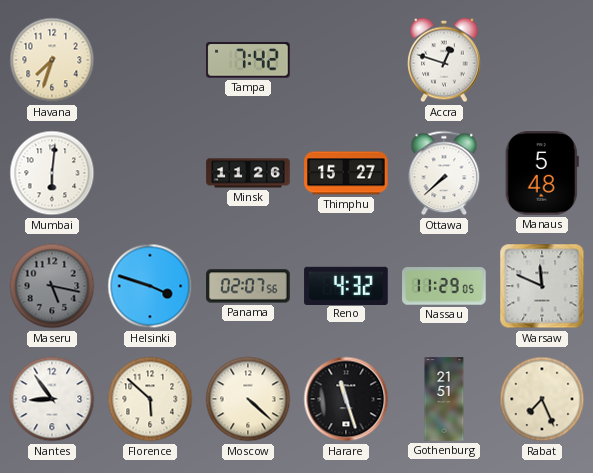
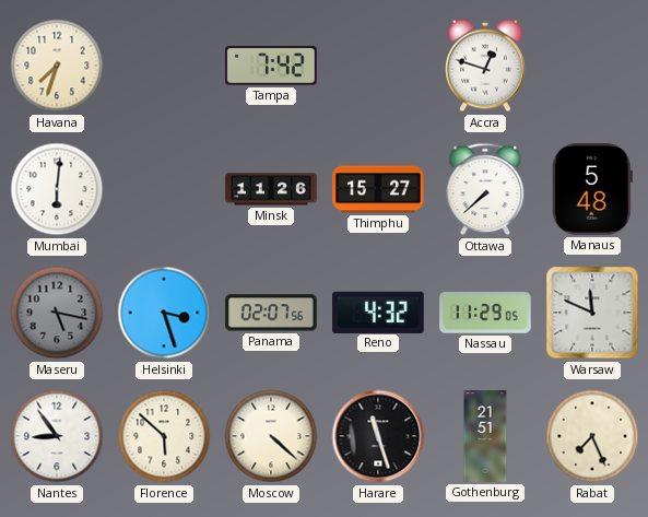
Helsinki: 3:48 -> 3:27
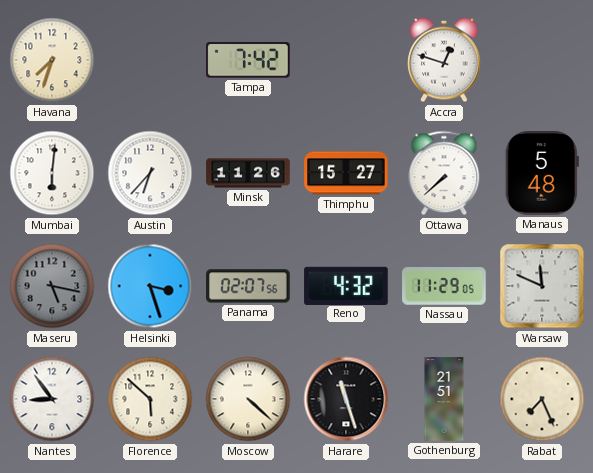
Austin: none -> 6:37
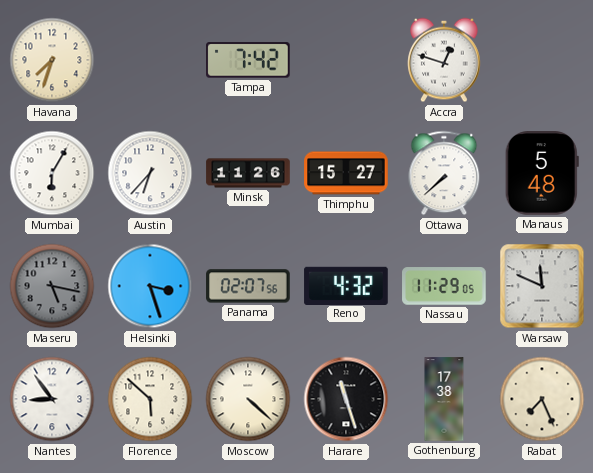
Mumbai: 6:01 -> 6:05
Gothenburg: 21:51 -> 17:38
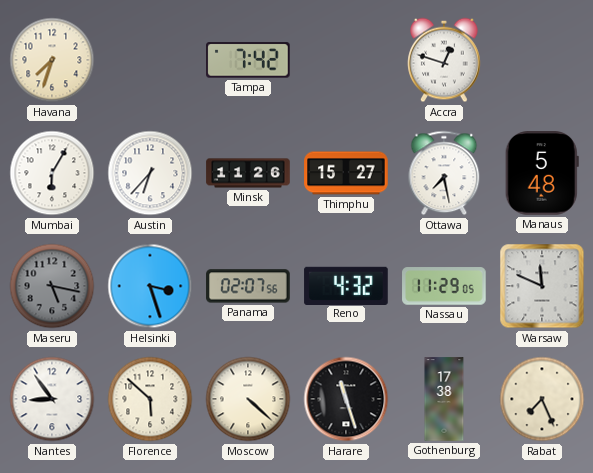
Ottawa: 7:38 -> 7:28
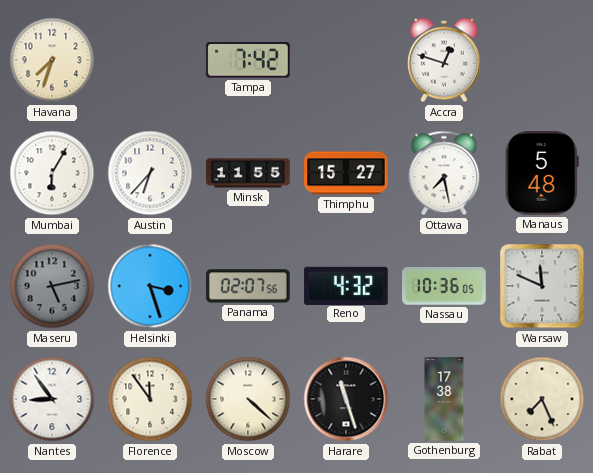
Minsk: 11:26 -> 11:55
Maseru: 5:17 -> 5:13
Nassau: 11:29 -> 10:36
Florence: 5:52 -> 11:54
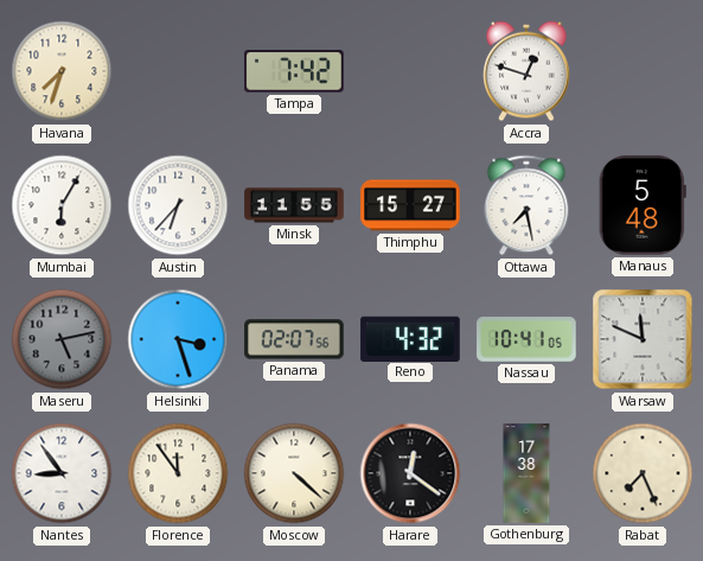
Nassau: 10:36 -> 10:41
Harare: 11:27 -> 12:21
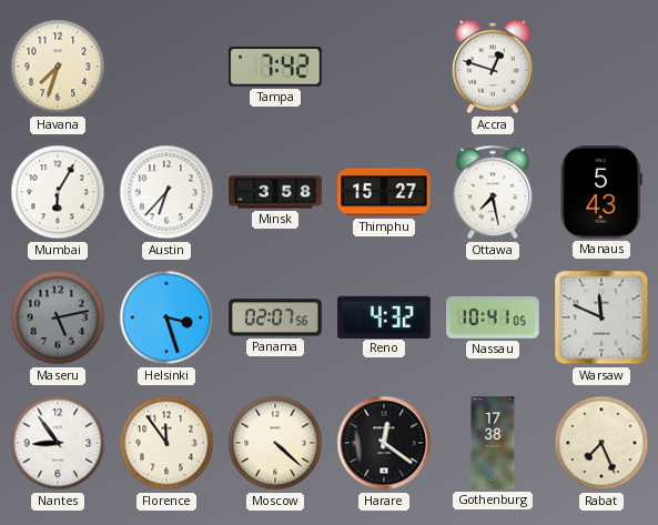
Minsk: 11:55 -> 3:58
Manaus: 5:48 -> 5:43
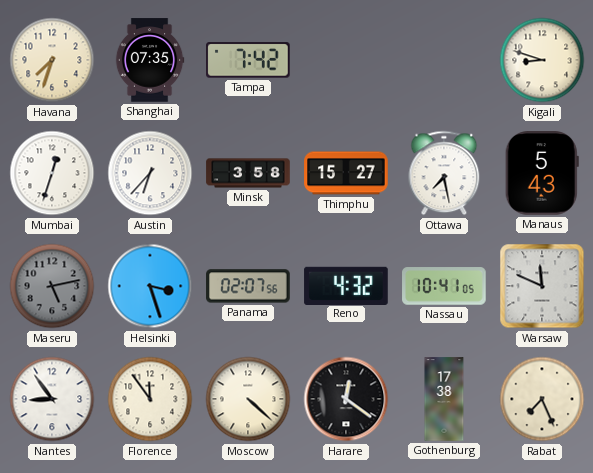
Shanghai: none -> 07:35
Accra: 12:48 -> none
Kigali: none -> 8:48
Mumbai: 6:05 -> 12:33
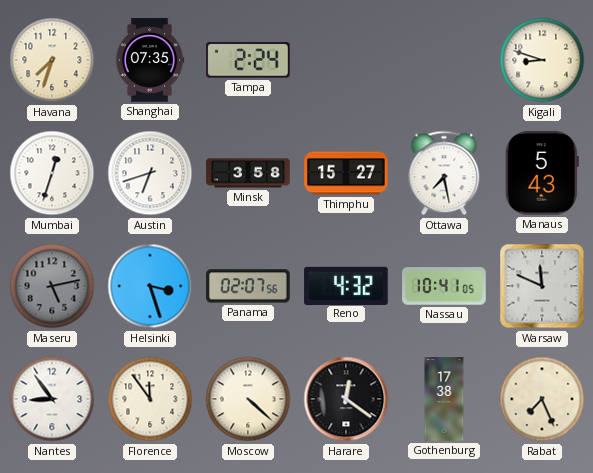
Tampa: 7:42 -> 2:24
Austin: 6:37 -> 6:42
